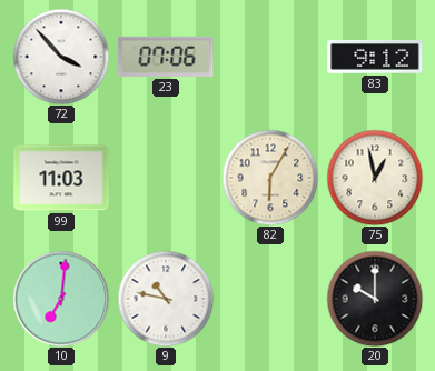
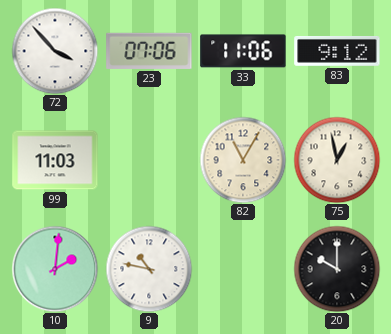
33: none -> 11:06
82: 6:05 -> 11:05
10: 7:01 -> 2:01
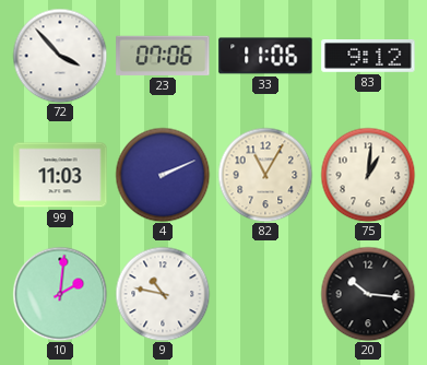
4: none -> 2:11
75: 12:58 -> 1:01
20: 10:00 -> 10:16
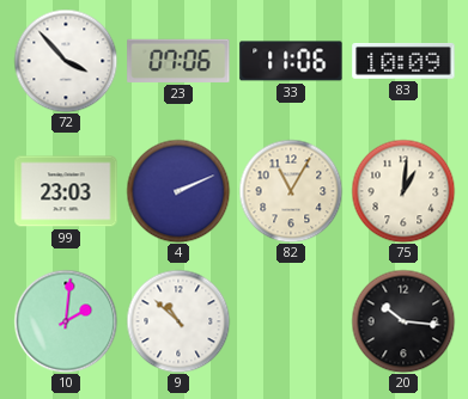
83: 9:12 -> 10:09
99: 11:03 -> 23:03
9: 10:47 -> 10:52
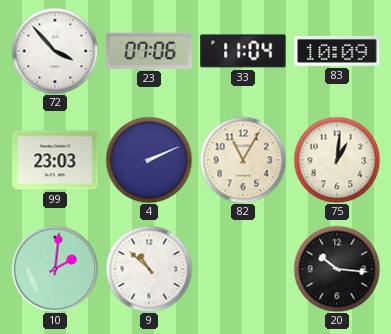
33: 11:06 -> 11:04
